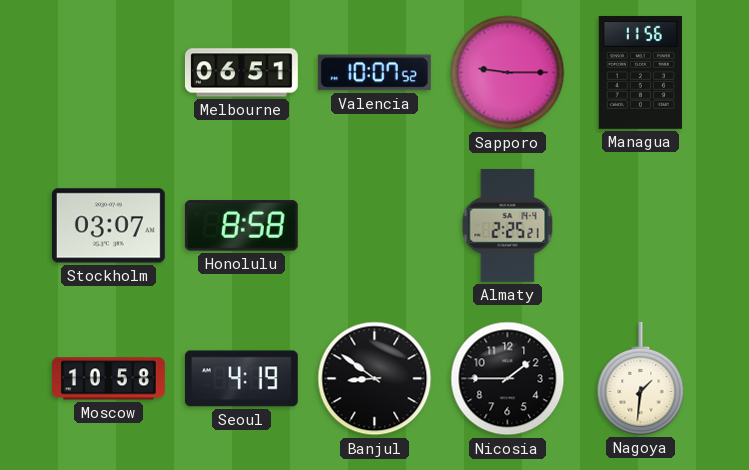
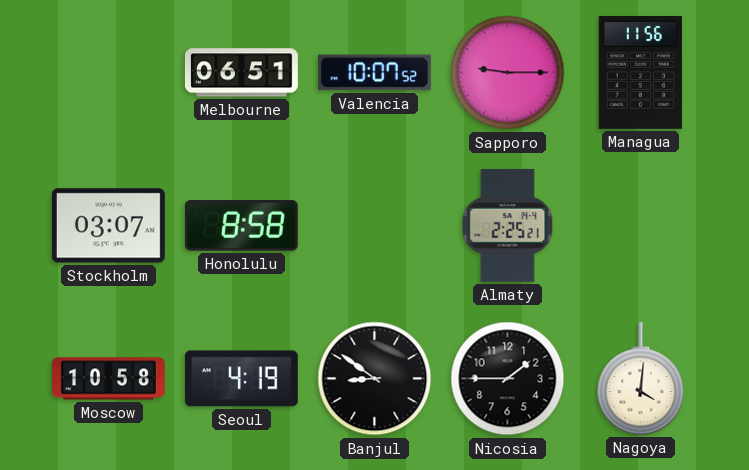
Nagoya: 1:31 -> 4:01
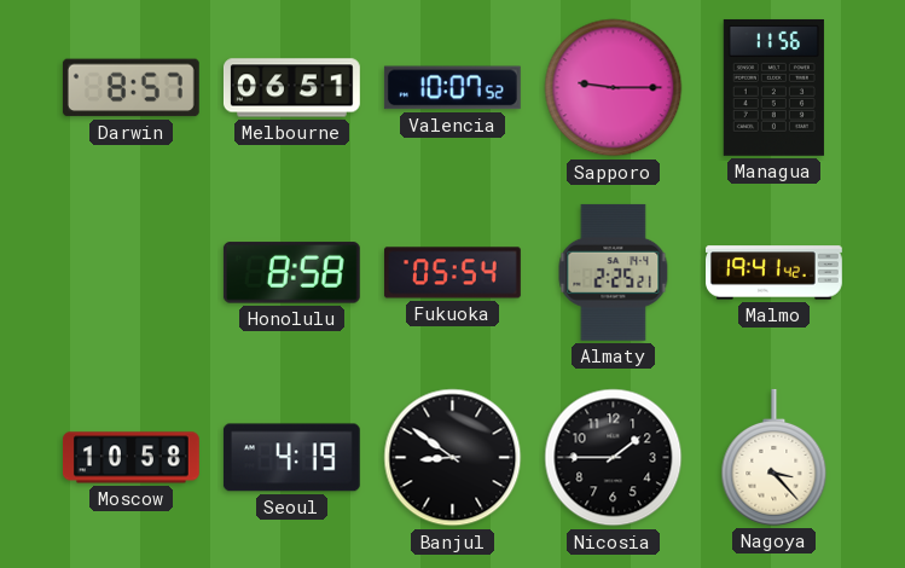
Darwin: none -> 8:57
Stockholm: 03:07 -> none
Fukuoka: none -> 05:54
Malmo: none -> 19:41
Nagoya: 4:01 -> 3:23
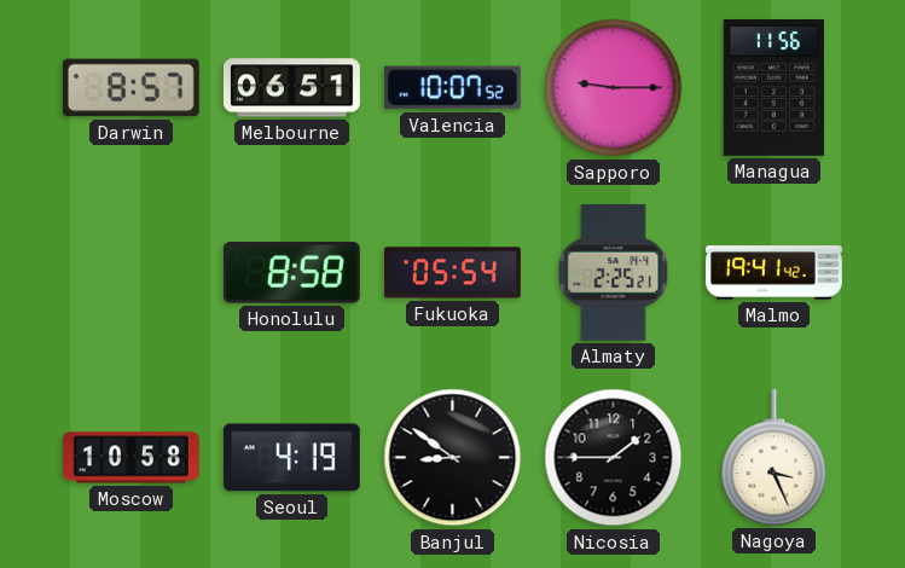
Nagoya: 3:23 -> 3:26
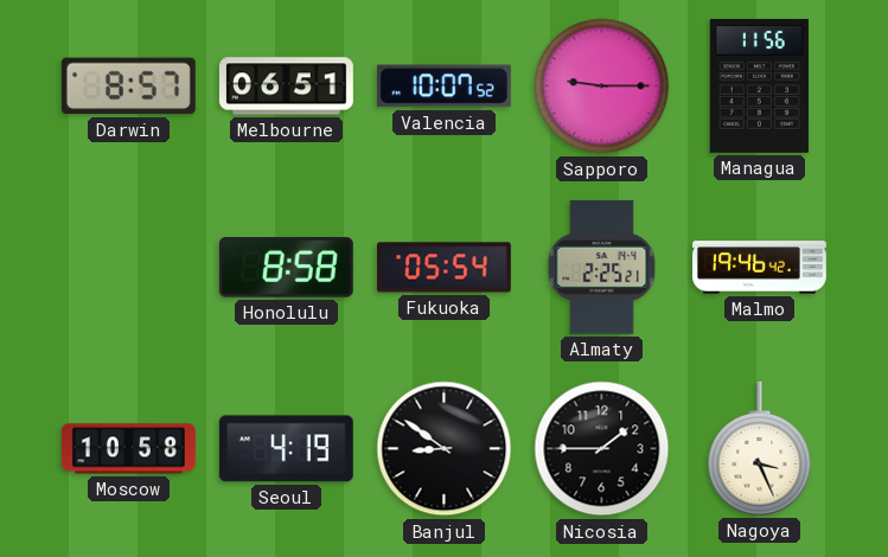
Malmo: 19:41 -> 19:46
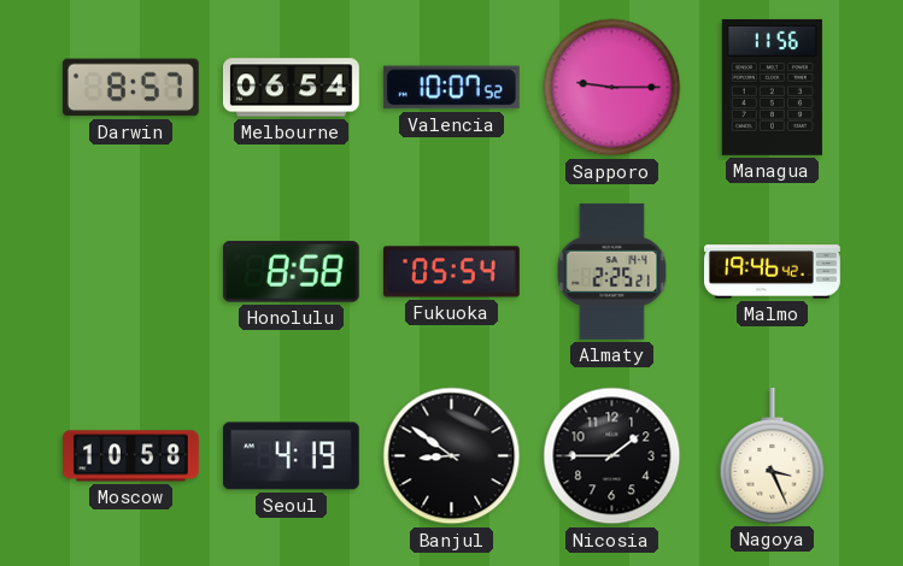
Melbourne: 06:51 -> 06:54
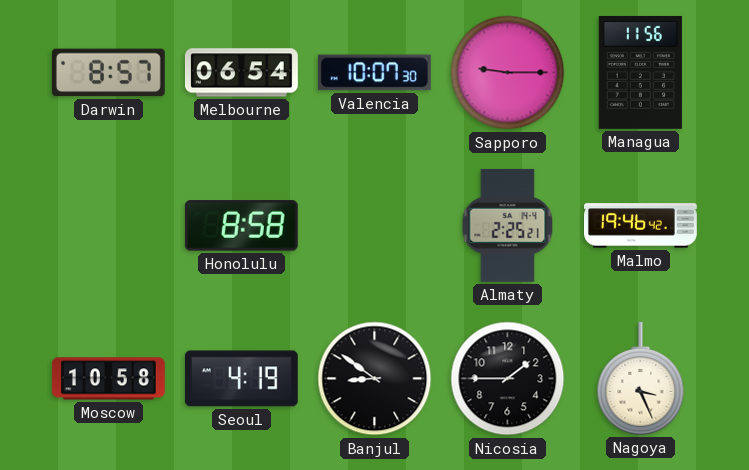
Valencia: 10:07:52 -> 10:07:30
Fukuoka: 05:54 -> none
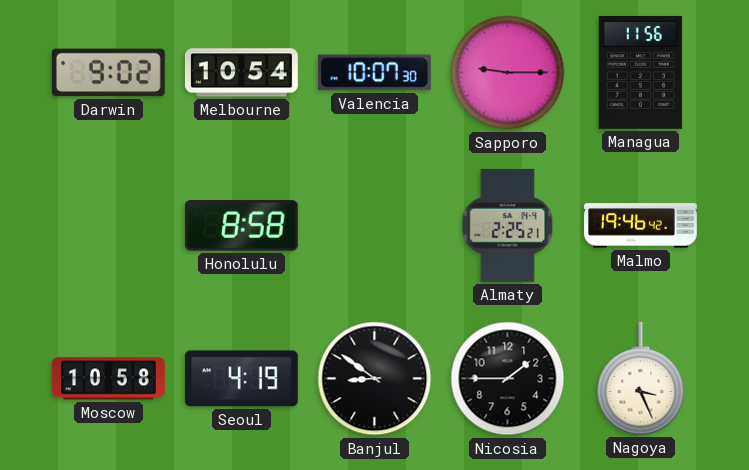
Darwin: 8:57 -> 9:02
Melbourne: 06:54 -> 10:54
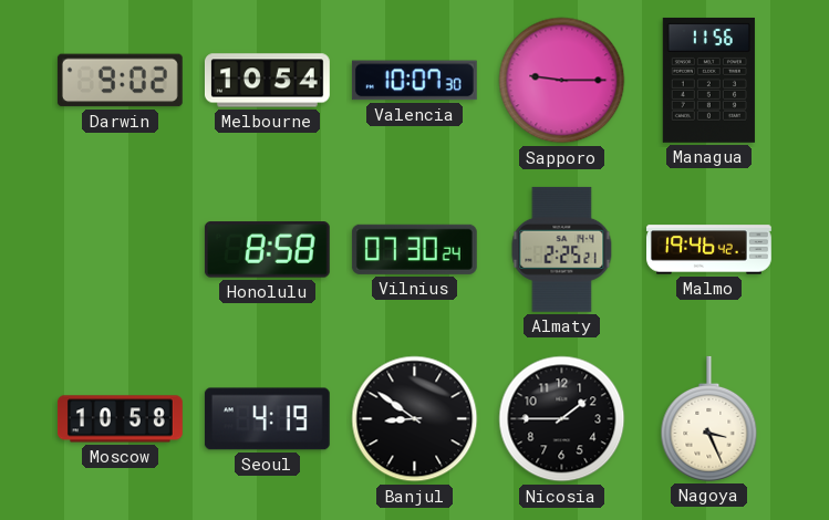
Vilnius: none -> 07:30
